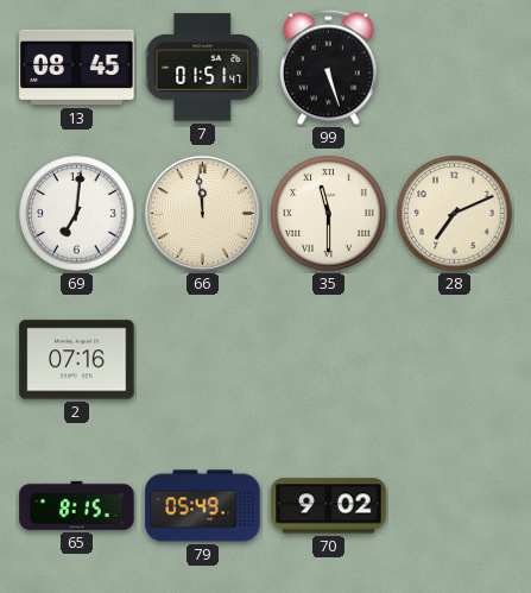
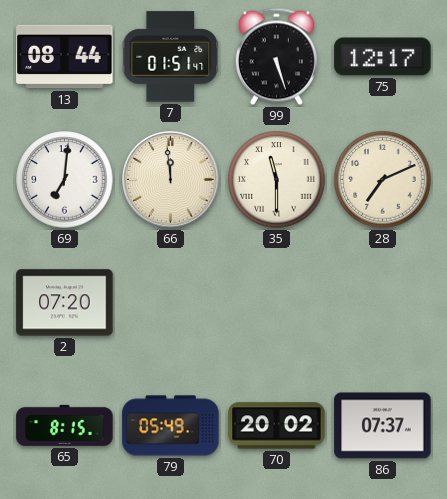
13: 08:45 -> 08:44
75: none -> 12:17
2: 07:16 -> 07:20
70: 9:02 -> 20:02
86: none -> 07:37
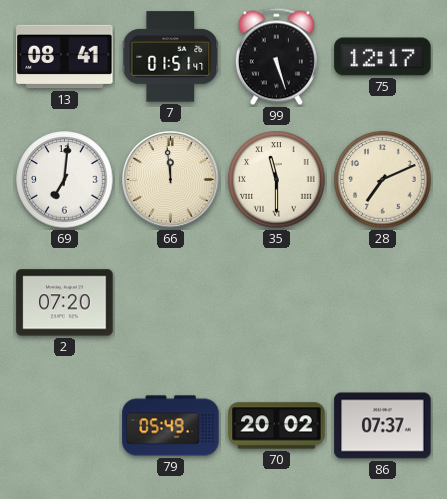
13: 08:44 -> 08:41
65: 8:15 -> none
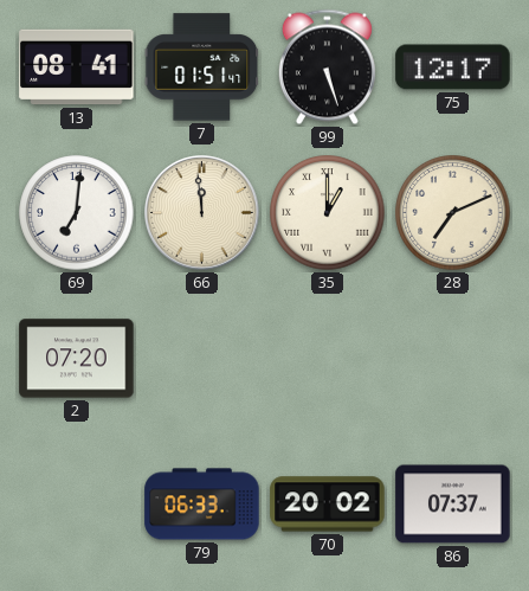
35: 11:30 -> 1:00
79: 05:49 -> 06:33
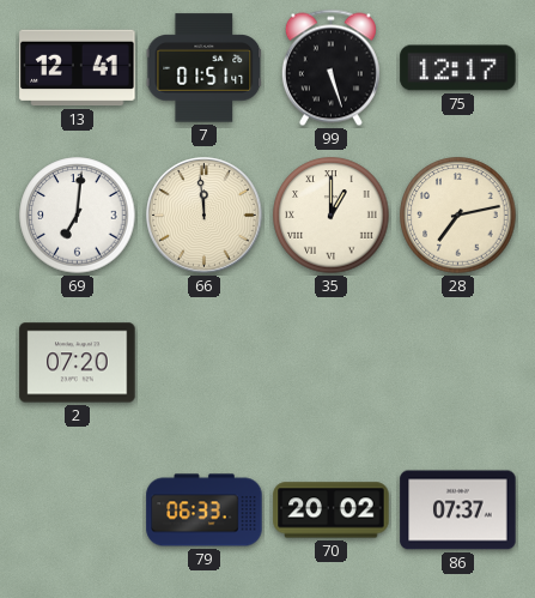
13: 08:41 -> 12:41
28: 7:11 -> 7:13
